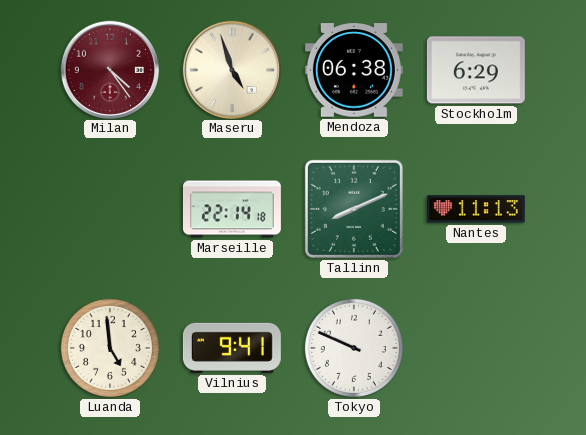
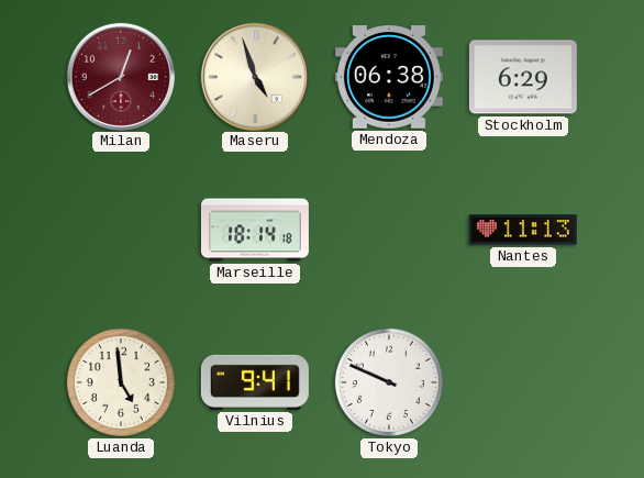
Milan: 4:24 -> 12:40
Marseille: 22:14 -> 18:14
Tallinn: 8:11 -> none
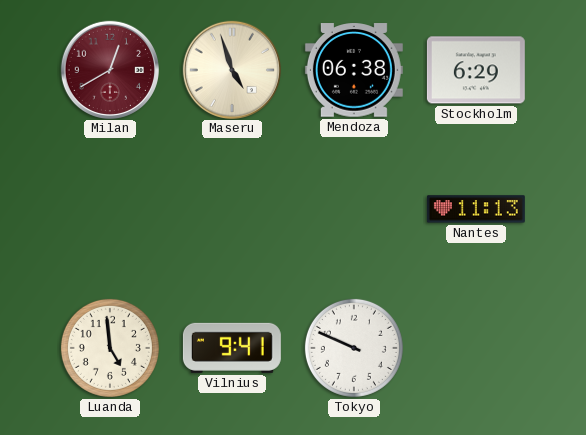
Marseille: 18:14 -> none
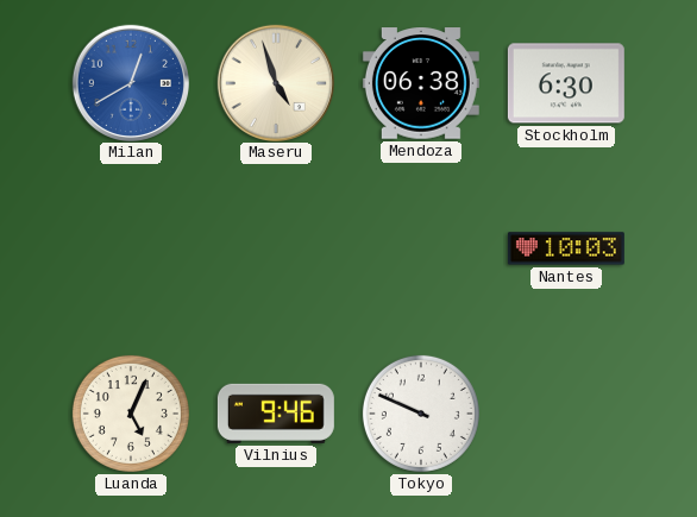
Milan dial: burgundy -> blue
Stockholm: 6:29 -> 6:30
Nantes: 11:13 -> 10:03
Luanda: 4:59 -> 5:04
Vilnius: 9:41 -> 9:46
